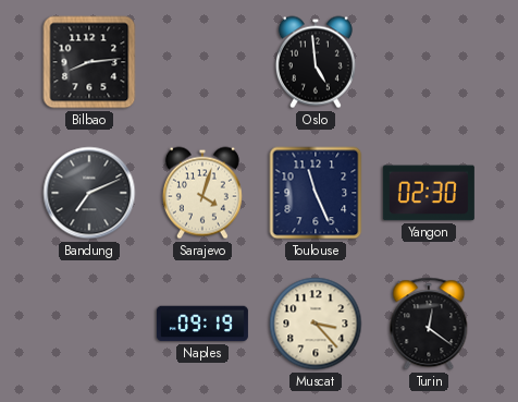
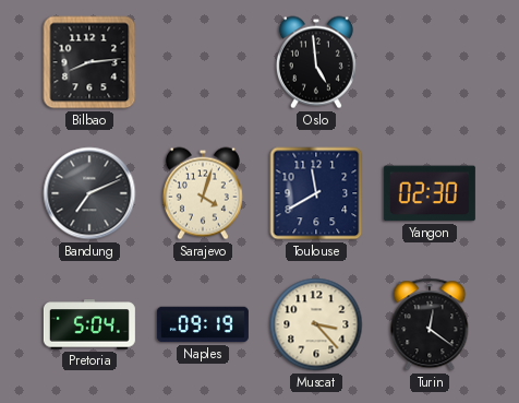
Toulouse: 11:26 -> 11:40
Pretoria: none -> 5:04
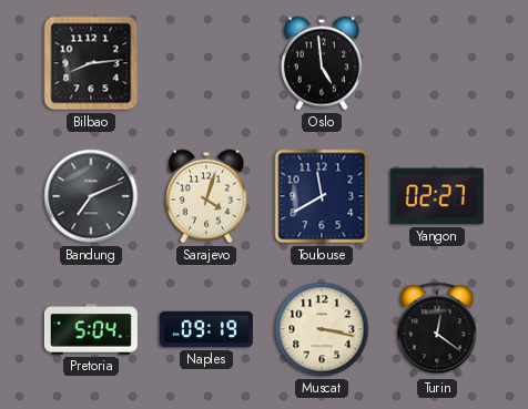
Yangon: 02:30 -> 02:27
Muscat: 3:23 -> 3:17
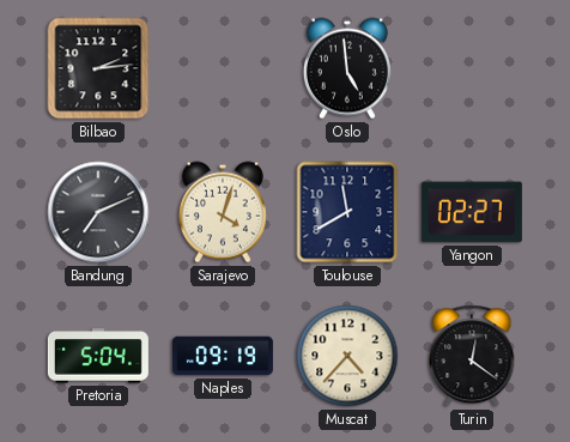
Bilbao: 8:14 -> 2:14
Muscat: 3:17 -> 4:37
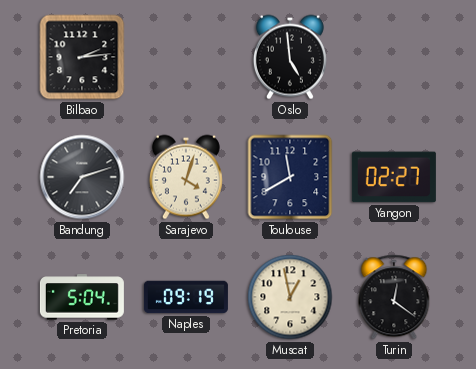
Bandung: 7:11 -> 7:12
Muscat: 4:37 -> 12:58
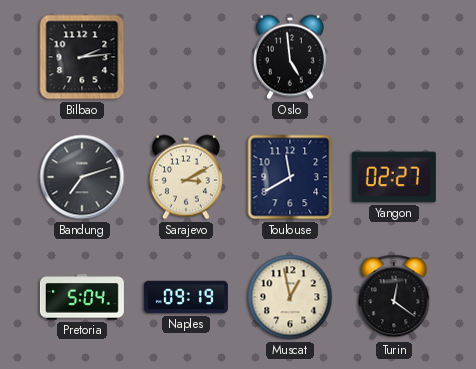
Sarajevo: 4:03 -> 3:10
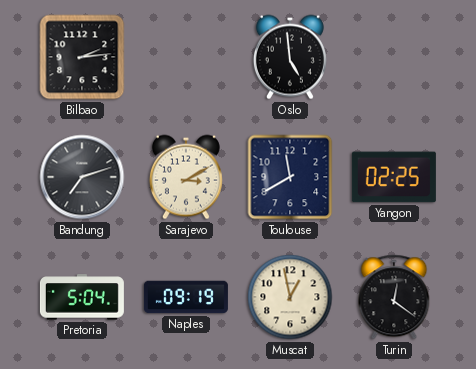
Yangon: 02:27 -> 02:25
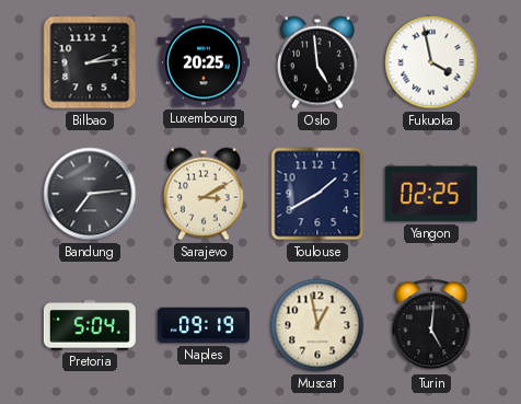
Luxembourg: none -> 20:25
Fukuoka: none -> 3:58
Bandung: 7:12 -> 7:14
Toulouse: 11:40 -> 1:40
Turin: 12:21 -> 5:01
